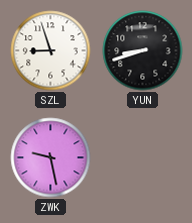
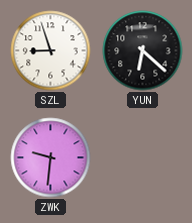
YUN: 8:42 -> 6:22
ZWK: 9:28 -> 9:31
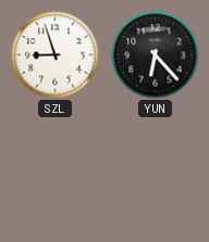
YUN: 6:22 -> 6:23
ZWK: 9:31 -> none
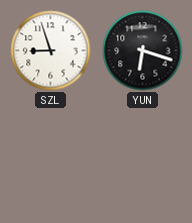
YUN: 6:23 -> 6:18
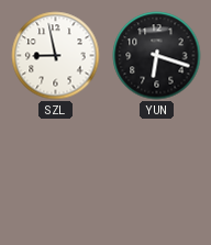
SZL: 8:57 -> 8:58
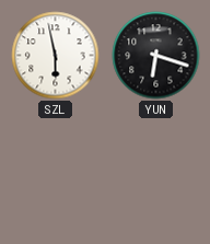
SZL: 8:58 -> 5:58
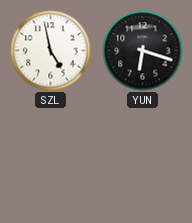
SZL: 5:58 -> 4:58
